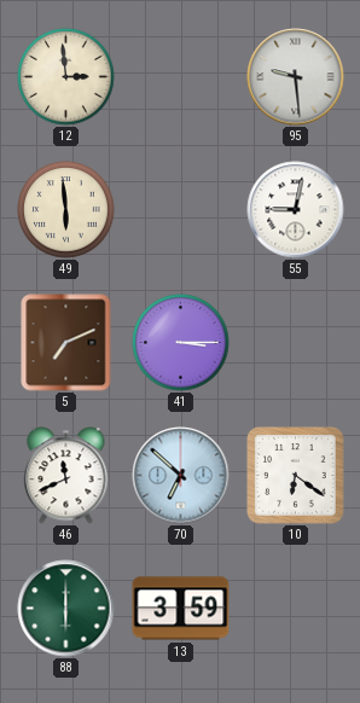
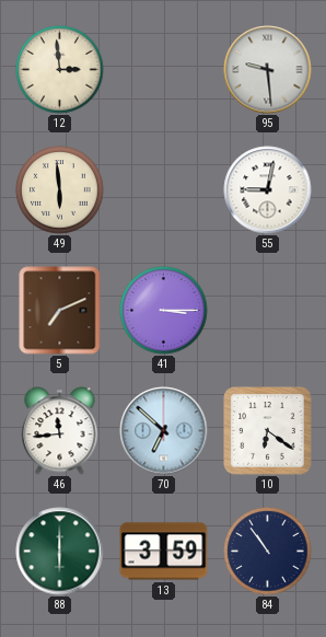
46: 11:41 -> 11:44
84: none -> 10:54
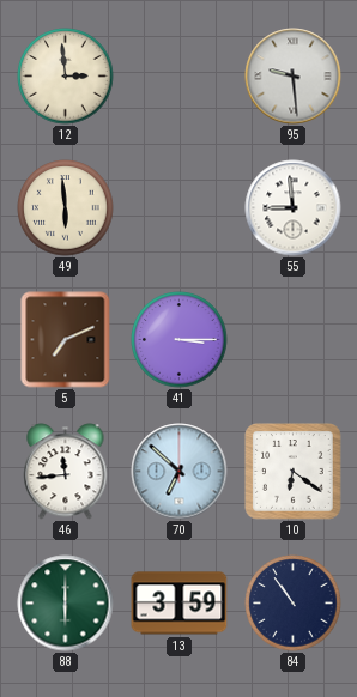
55: 9:02 -> 8:59
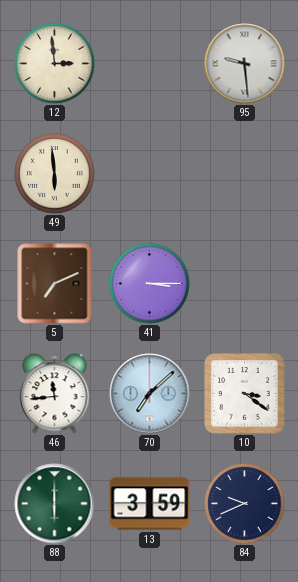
55: 8:59 -> none
70: 6:52 -> 7:08
10: 6:21 -> 3:21
84: 10:54 -> 9:41
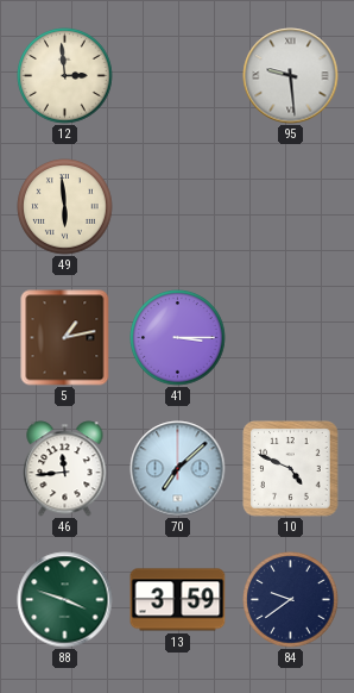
5: 7:11 -> 1:13
10: 3:21 -> 4:49
88: 6:00 -> 3:48
84: 9:41 -> 9:39
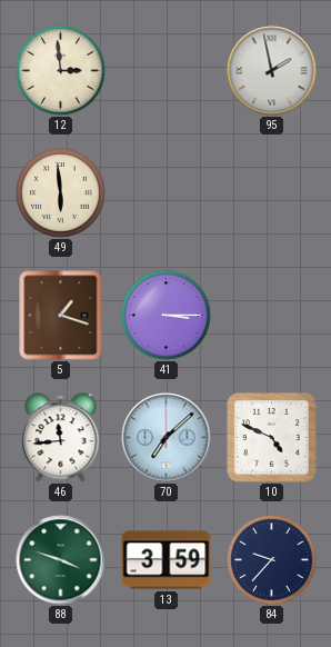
95: 9:29 -> 1:58
5: 1:13 -> 1:18
84: 9:39 -> 9:37
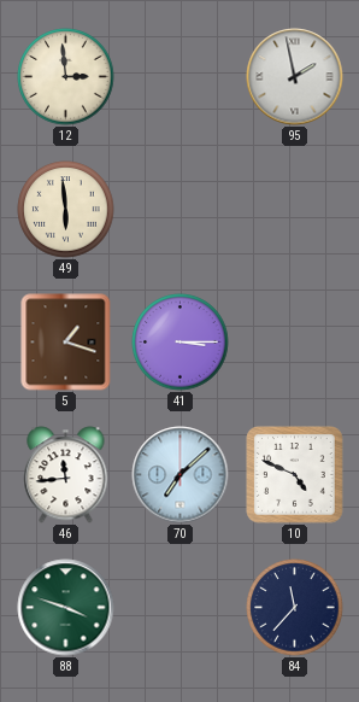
13: 3:59 -> none
84: 9:37 -> 11:37
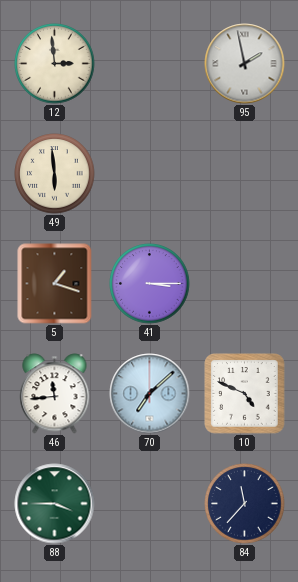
88: 3:48 -> 3:45
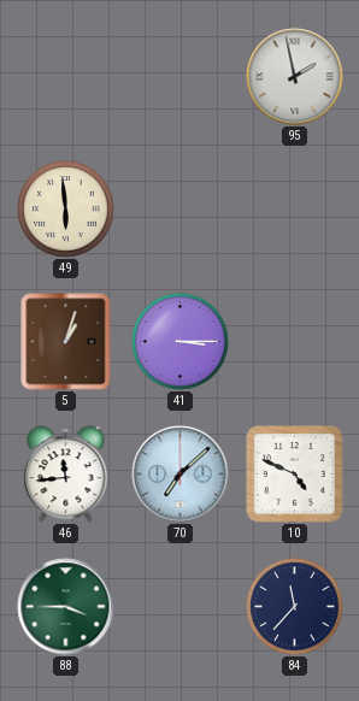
12: 2:59 -> none
5: 1:18 -> 1:03
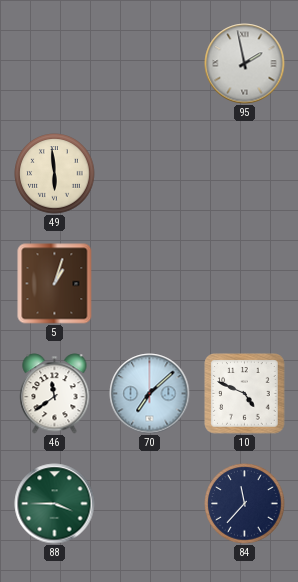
41: 3:15 -> none
46: 11:44 -> 11:39
